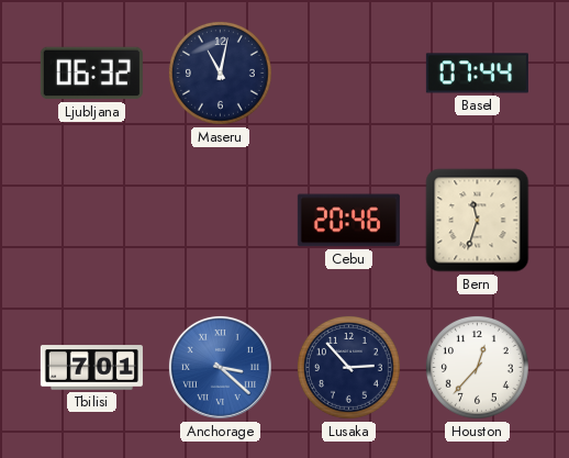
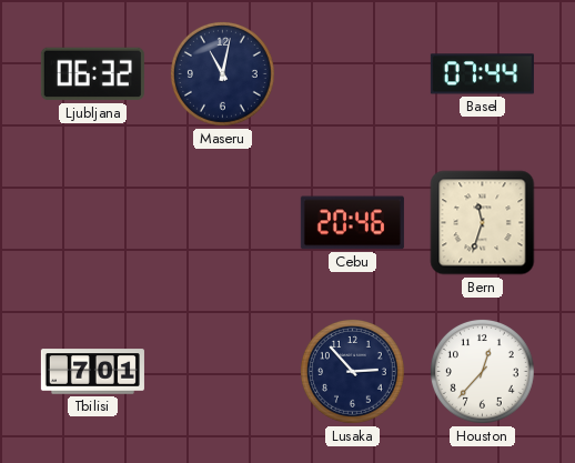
Anchorage: 3:22 -> none
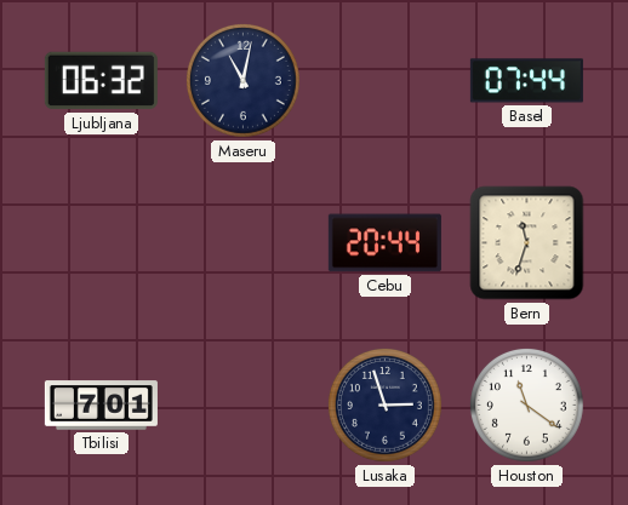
Cebu: 20:46 -> 20:44
Lusaka: 2:53 -> 2:57
Houston: 12:37 -> 11:21
